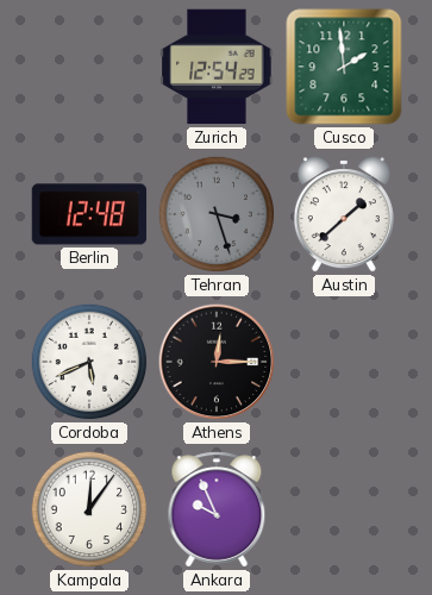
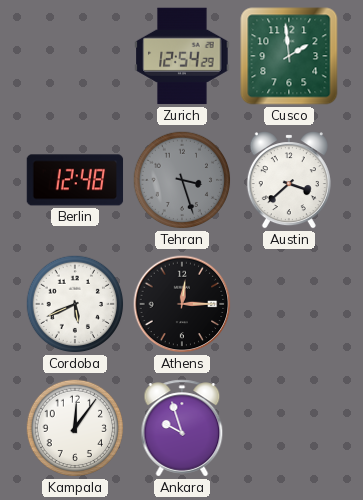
Austin: 1:38 -> 3:38
Ankara: 9:56 -> 9:57
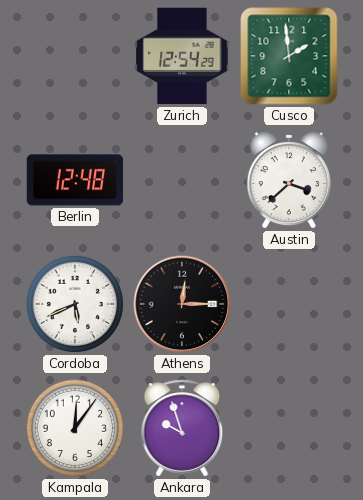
Tehran: 3:27 -> none
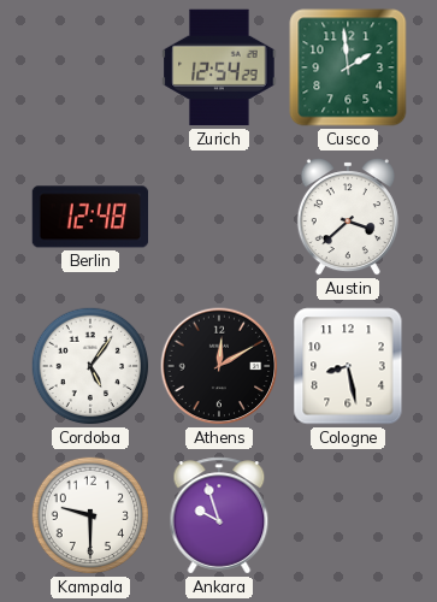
Cordoba: 5:41 -> 5:06
Athens: 12:15 -> 12:10
Cologne: none -> 8:28
Kampala: 12:06 -> 9:30
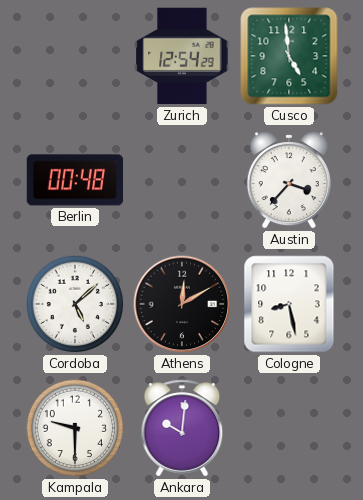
Cusco: 1:59 -> 4:59
Berlin: 12:48 -> 00:48
Austin: 3:38 -> 3:37
Cordoba: 5:06 -> 5:08
Ankara: 9:57 -> 10:01
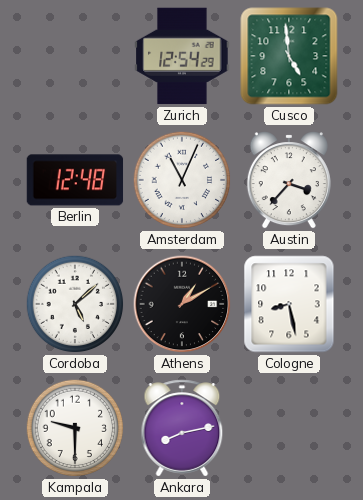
Berlin: 00:48 -> 12:48
Amsterdam: none -> 11:04
Athens: 12:10 -> 1:10
Ankara: 10:01 -> 8:13
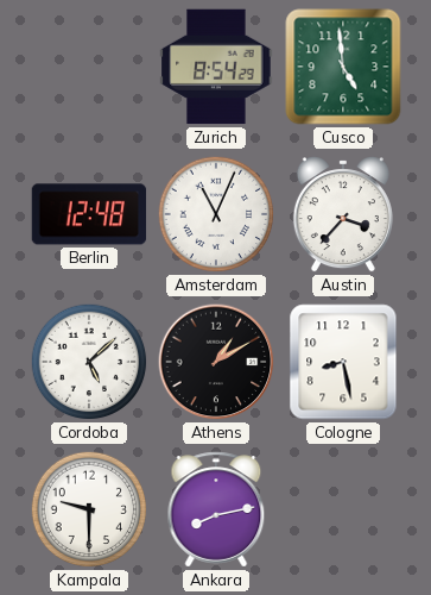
Zurich: 12:54 -> 8:54
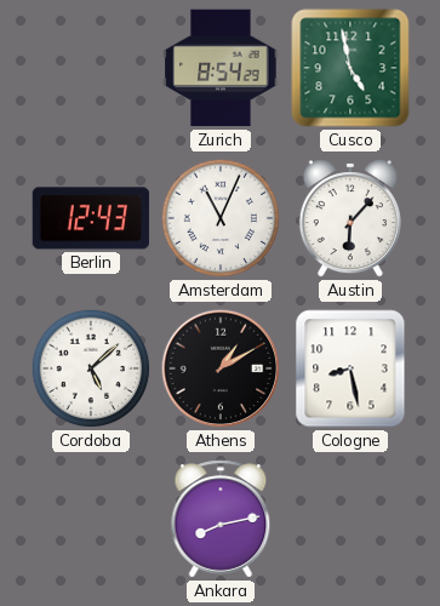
Cusco: 4:59 -> 4:58
Berlin: 12:48 -> 12:43
Austin: 3:37 -> 6:07
Kampala: 9:30 -> none
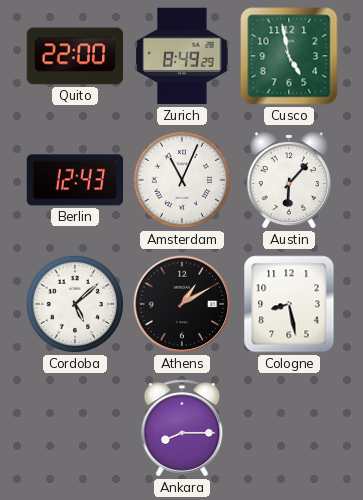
Quito: none -> 22:00
Zurich: 8:54 -> 8:49
Ankara: 8:13 -> 8:15
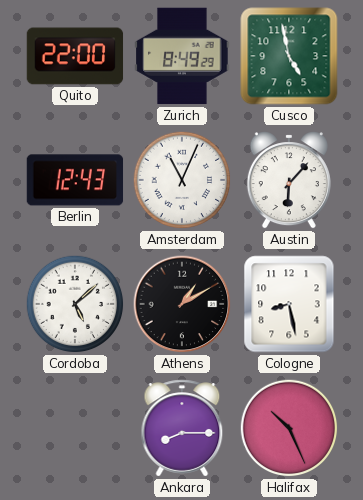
Halifax: none -> 10:26
